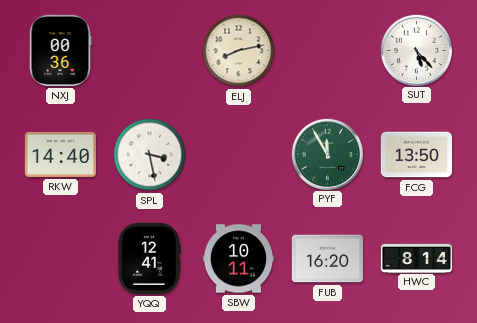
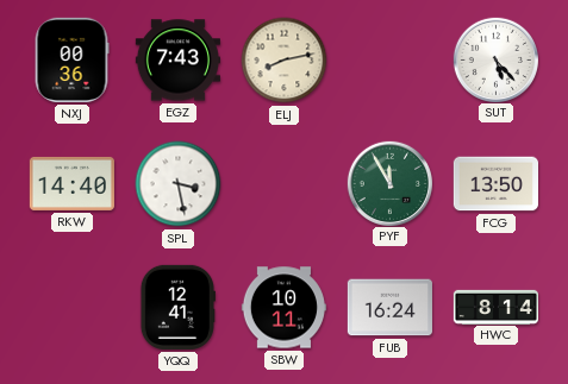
EGZ: none -> 7:43
FUB: 16:20 -> 16:24
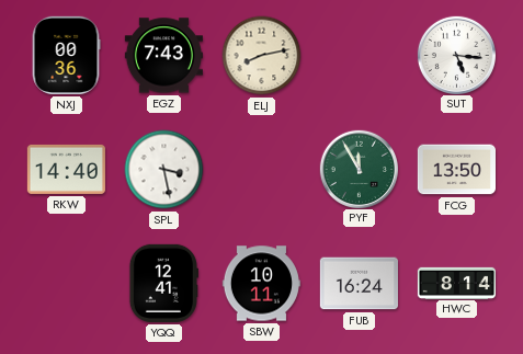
SUT: 5:23 -> 5:16
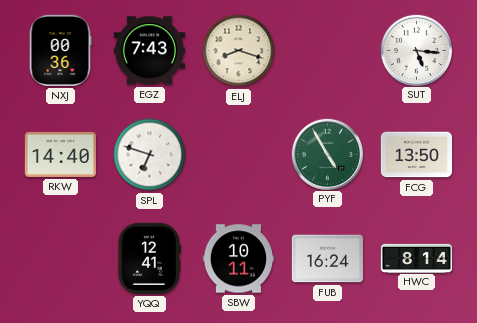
ELJ: 8:13 -> 8:18
SPL: 3:28 -> 6:48
PYF: 11:55 -> 4:55
